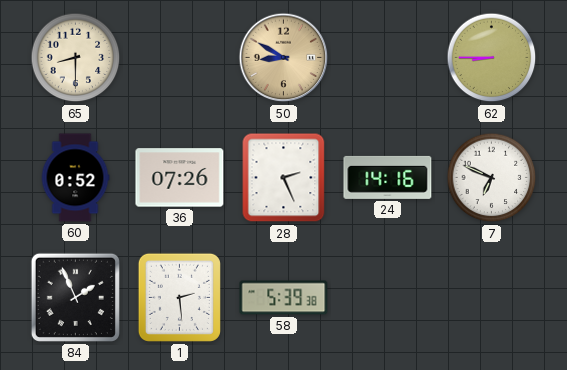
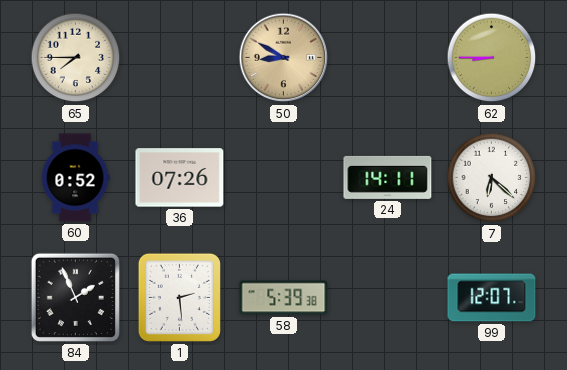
65: 8:30 -> 7:45
28: 2:26 -> none
24: 14:16 -> 14:11
7: 6:49 -> 6:22
99: none -> 12:07
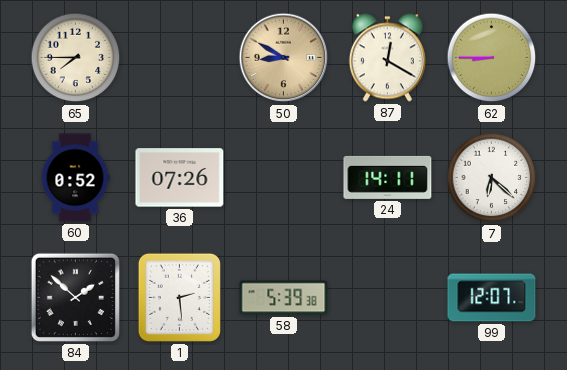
87: none -> 12:20
84: 1:56 -> 1:52
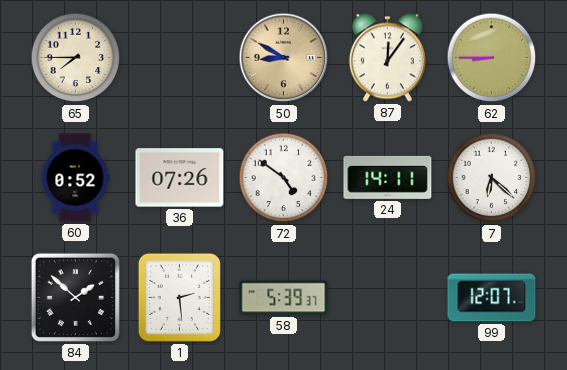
87: 12:20 -> 12:06
72: none -> 4:51
58: 5:39:38 -> 5:39:37
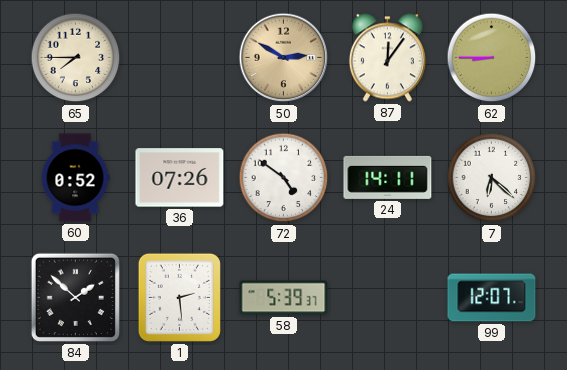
50: 8:50 -> 2:50
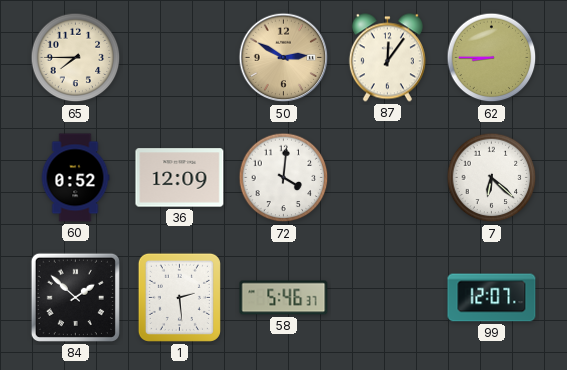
36: 07:26 -> 12:09
72: 4:51 -> 4:01
24: 14:11 -> none
58: 5:39 -> 5:46
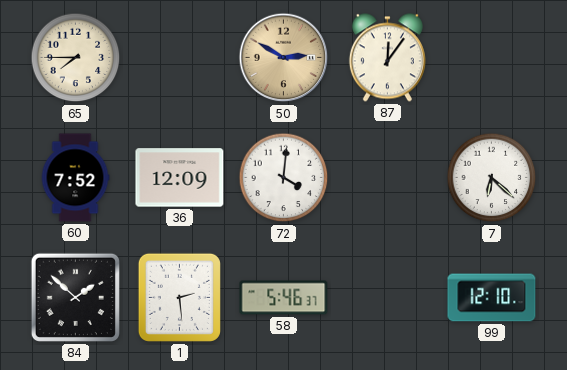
62: 8:45 -> none
60: 0:52 -> 7:52
99: 12:07 -> 12:10
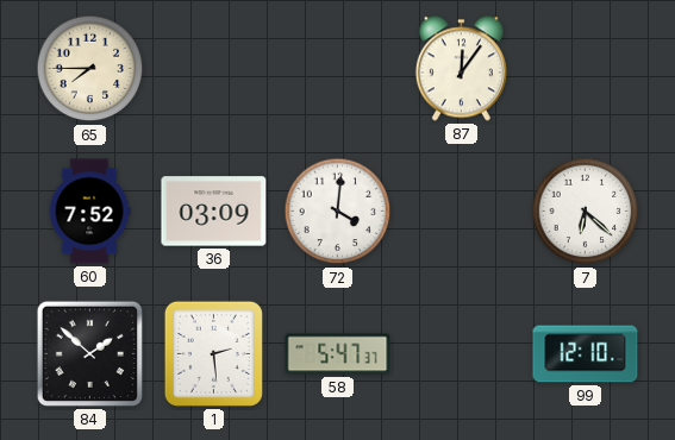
50: 2:50 -> none
36: 12:09 -> 03:09
58: 5:46 -> 5:47
